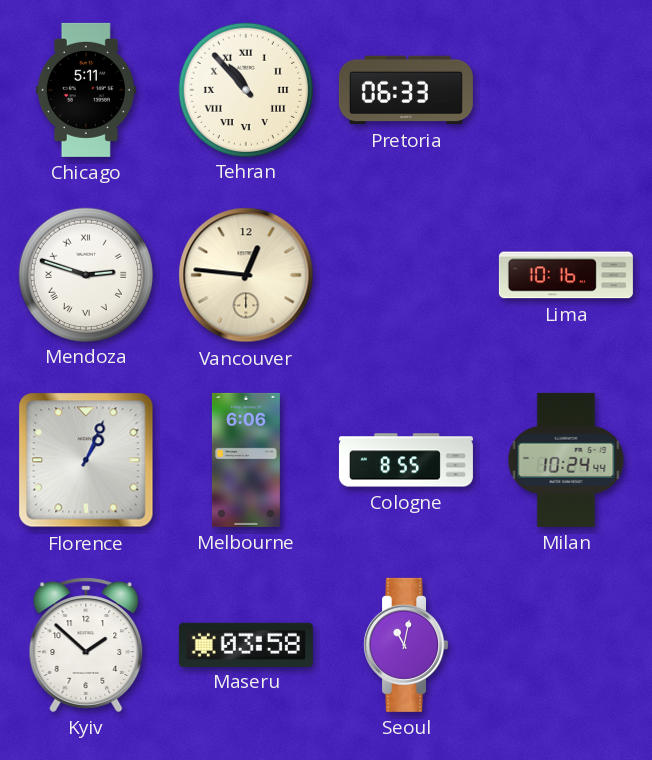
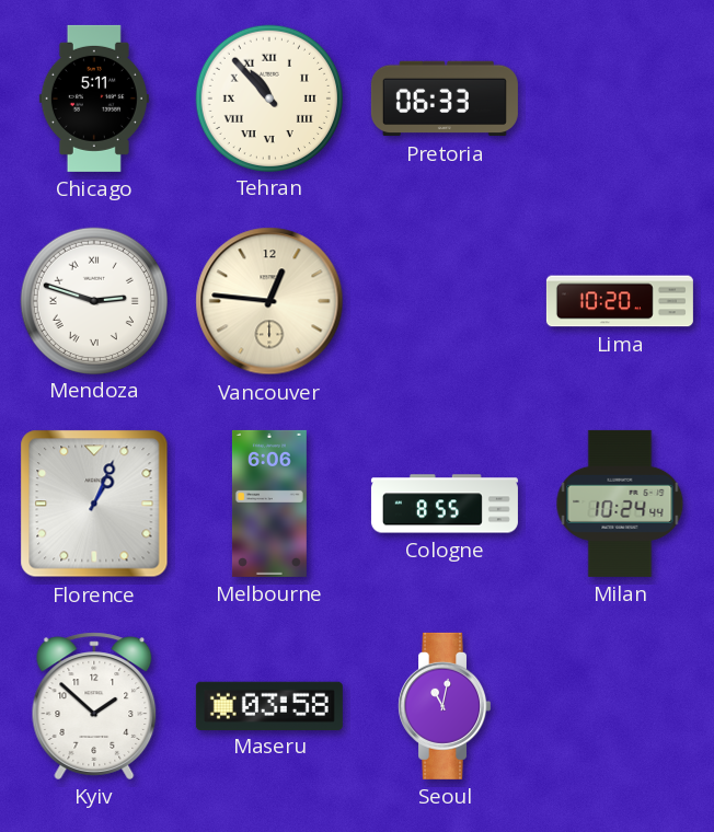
Lima: 10:16 -> 10:20
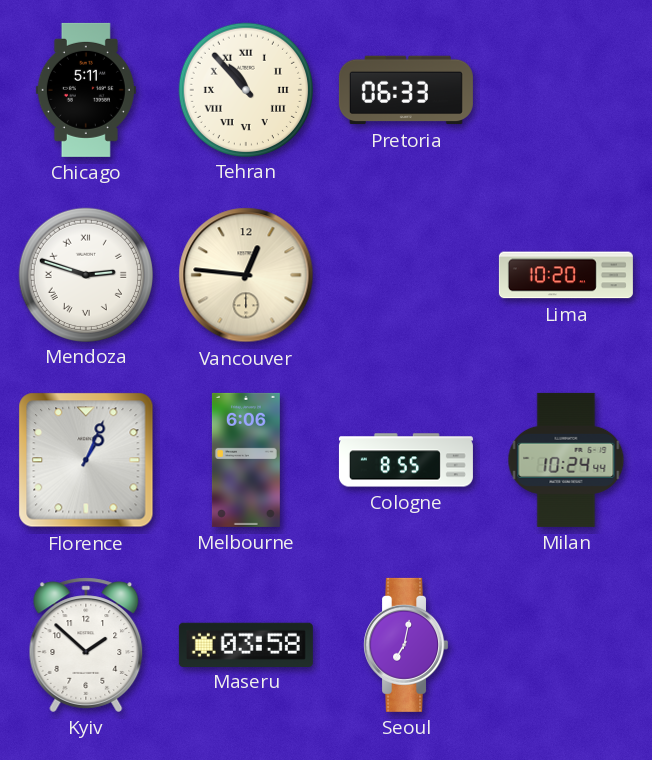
Seoul: 11:02 -> 7:02
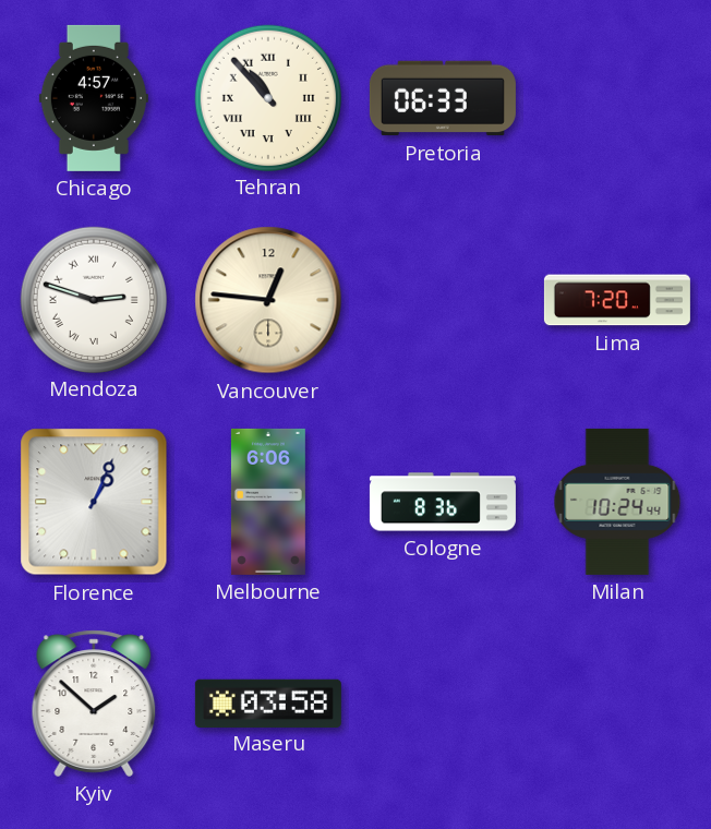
Chicago: 5:11 -> 4:57
Lima: 10:20 -> 7:20
Cologne: 8:55 -> 8:36
Seoul: 7:02 -> none
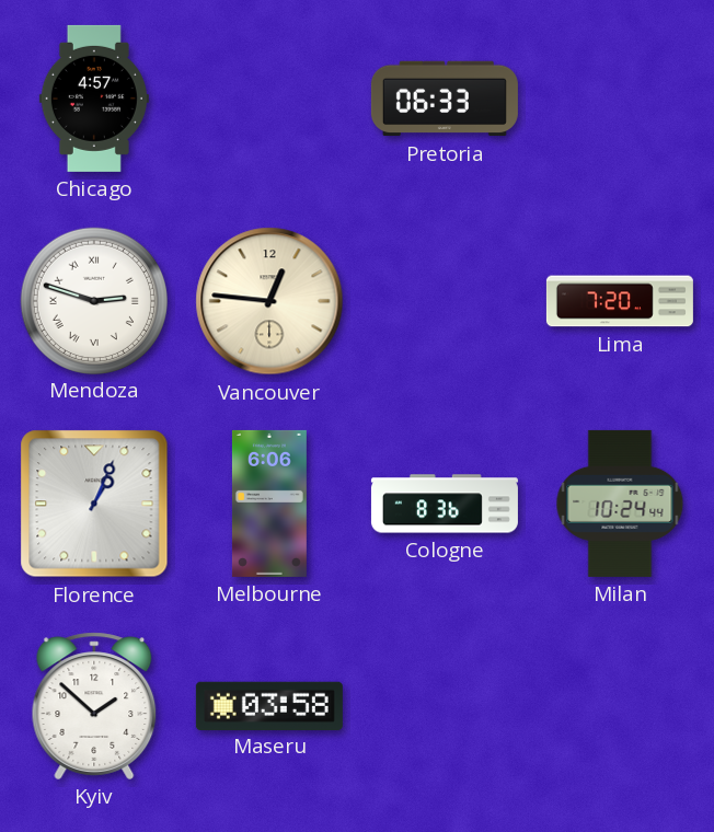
Tehran: 10:53 -> none
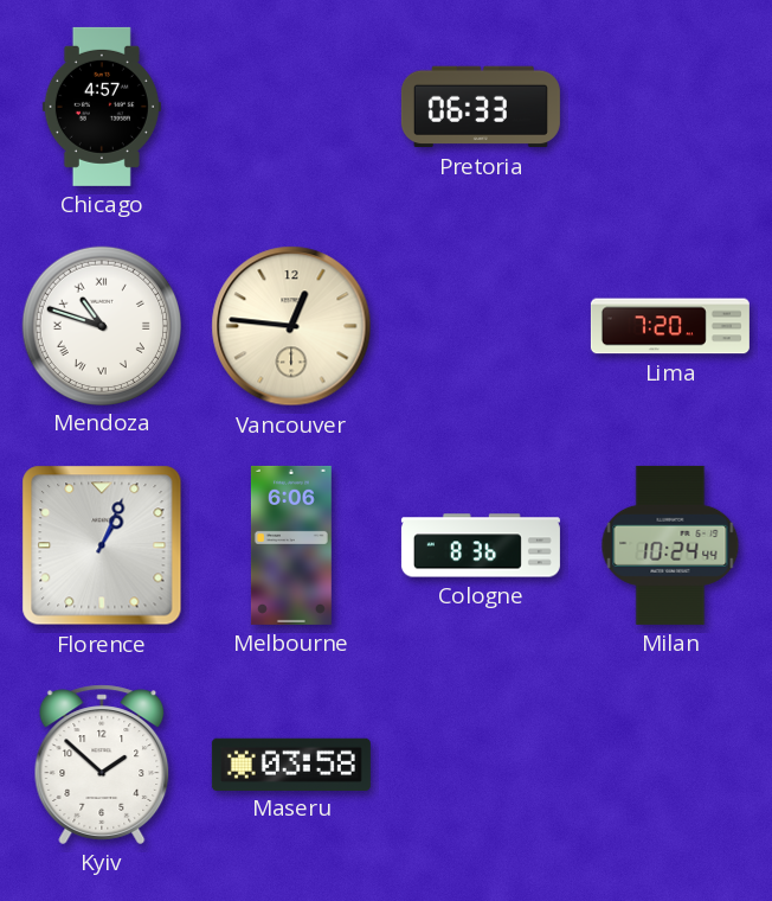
Mendoza: 2:48 -> 10:48
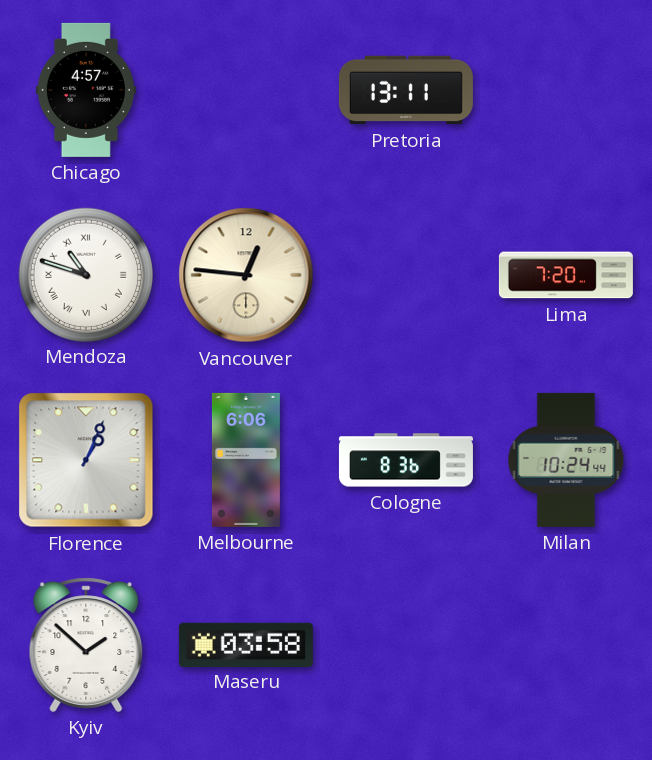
Pretoria: 06:33 -> 13:11
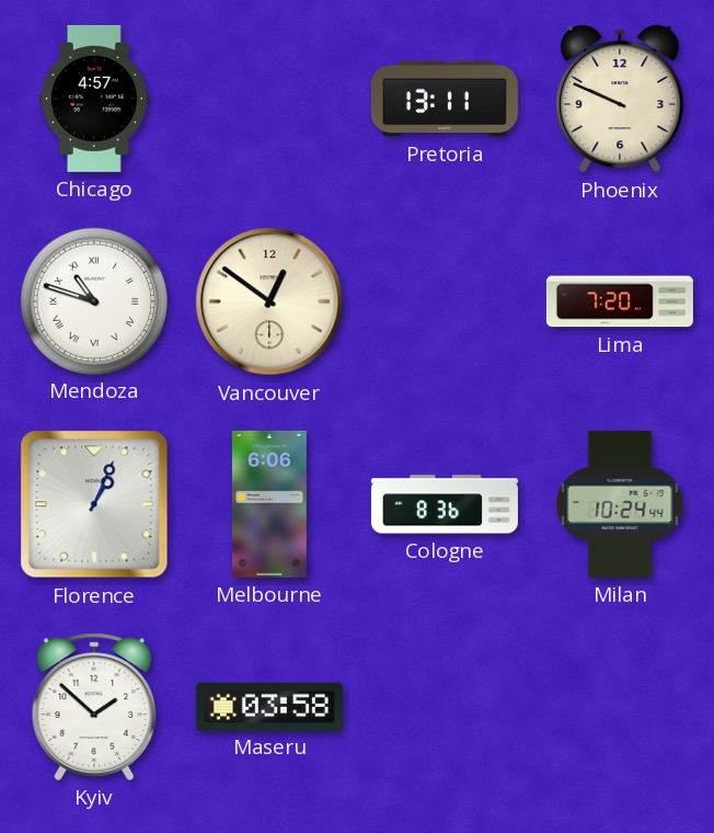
Phoenix: none -> 9:49
Vancouver: 12:46 -> 12:51
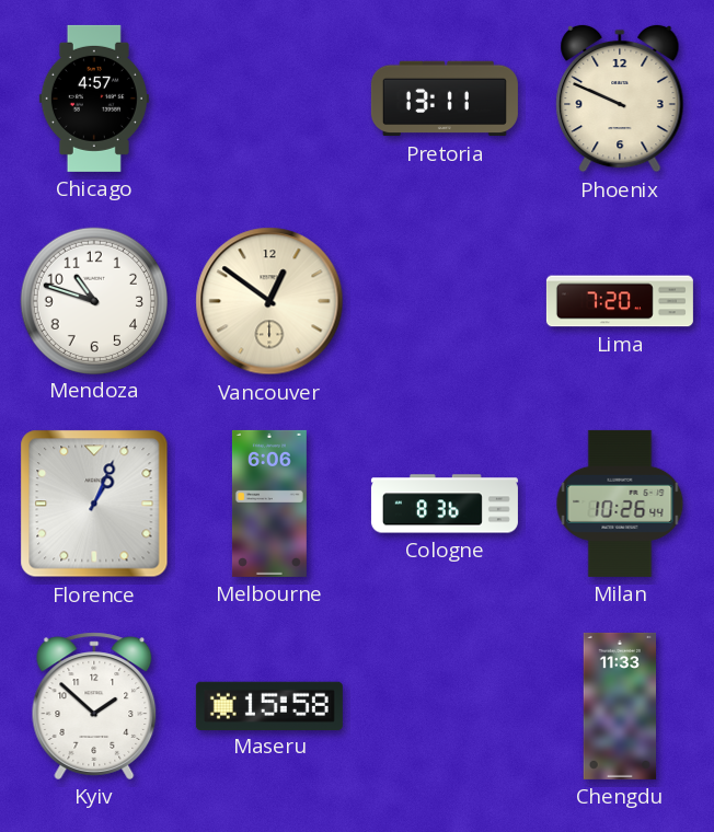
Mendoza numerals: Roman -> Arabic
Milan: 10:24 -> 10:26
Maseru: 03:58 -> 15:58
Chengdu: none -> 11:33
